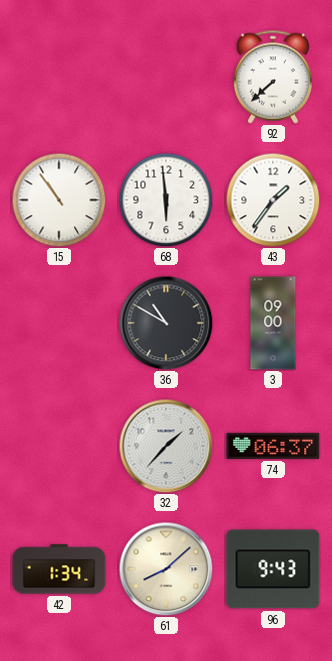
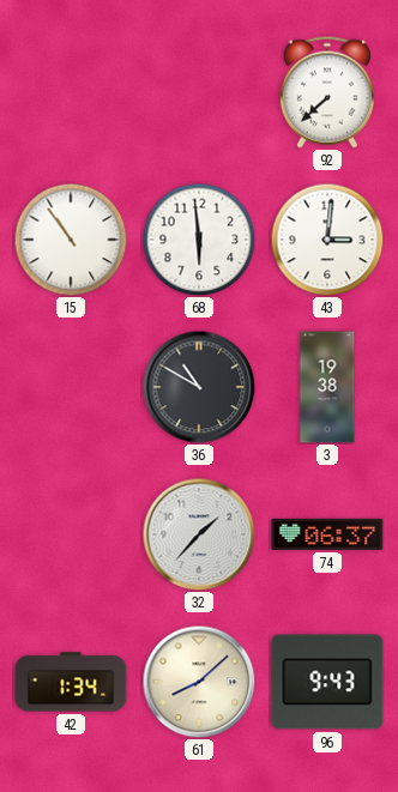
43: 1:36 -> 3:01
3: 09:00 -> 19:38
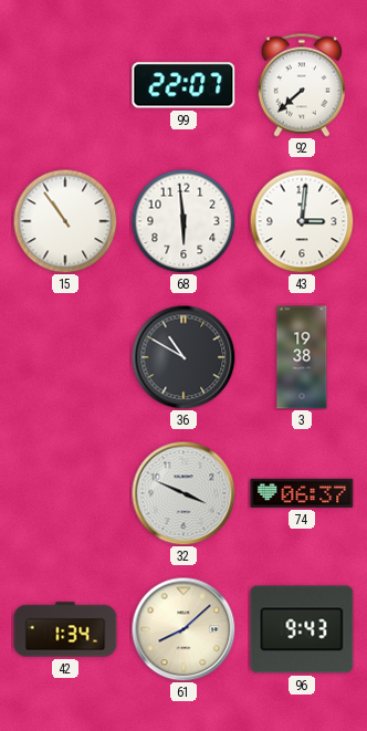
99: none -> 22:07
32: 1:37 -> 3:49
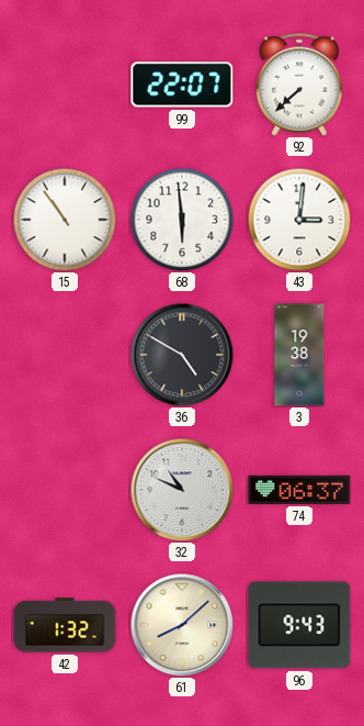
36: 10:50 -> 4:50
32: 3:49 -> 10:49
42: 1:34 -> 1:32
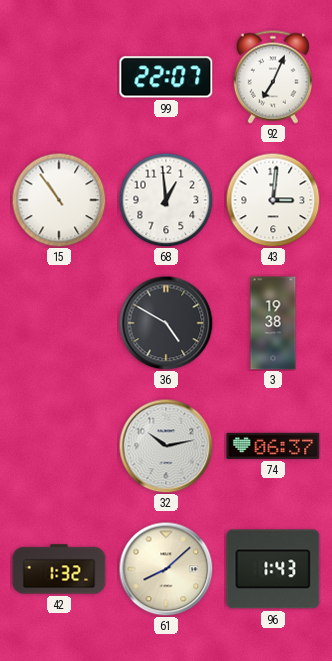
92: 7:38 -> 7:04
68: 5:59 -> 12:59
32: 10:49 -> 10:13
96: 9:43 -> 1:43
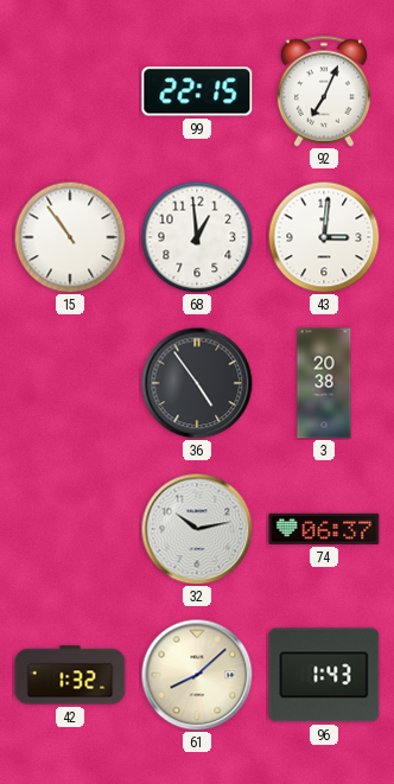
99: 22:07 -> 22:15
36: 4:50 -> 4:54
3: 19:38 -> 20:38
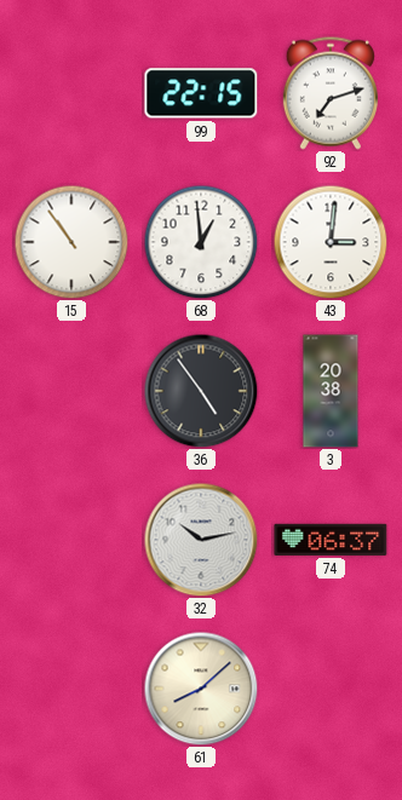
92: 7:04 -> 7:12
42: 1:32 -> none
96: 1:43 -> none
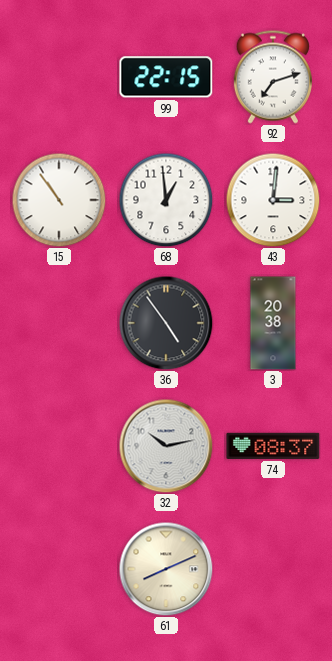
74: 06:37 -> 08:37
61: 8:08 -> 8:11
